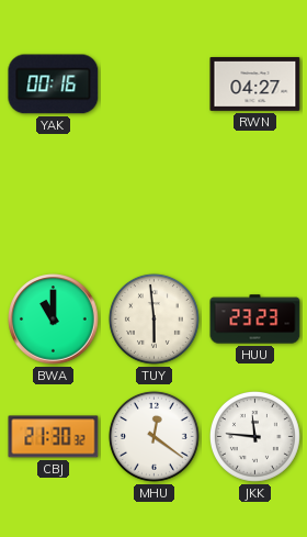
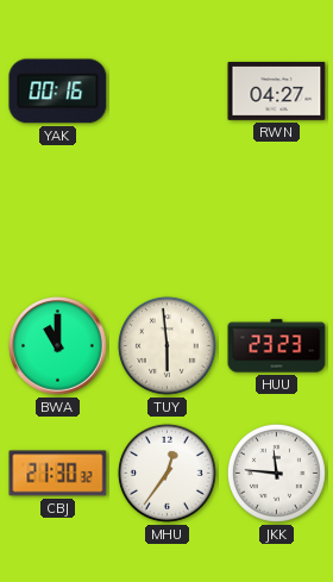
MHU: 12:21 -> 12:36
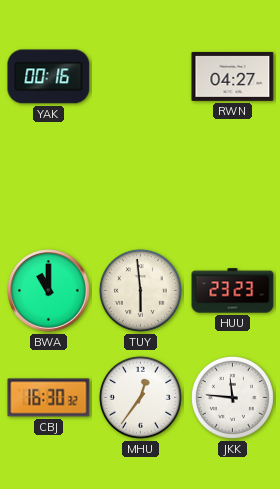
CBJ: 21:30 -> 16:30
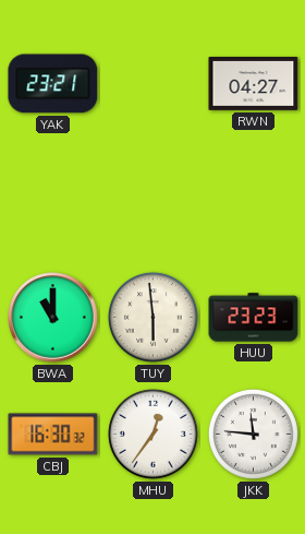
YAK: 00:16 -> 23:21
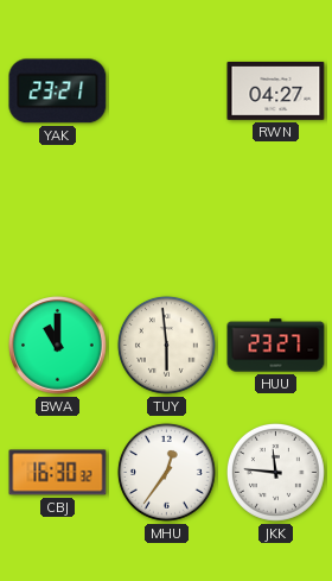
HUU: 23:23 -> 23:27
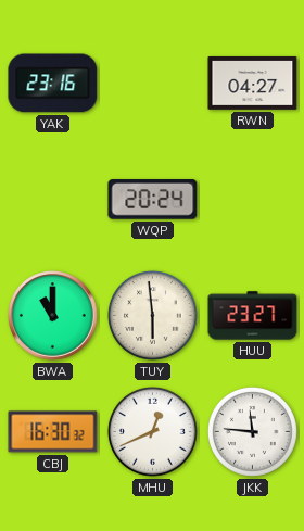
YAK: 23:21 -> 23:16
WQP: none -> 20:24
MHU: 12:36 -> 12:41
